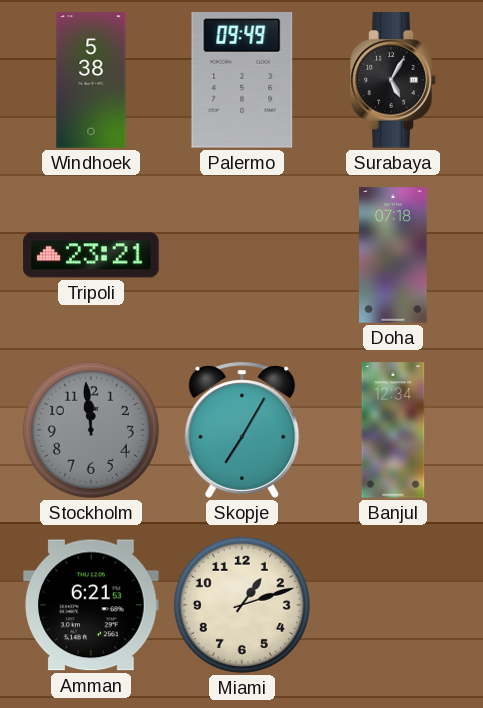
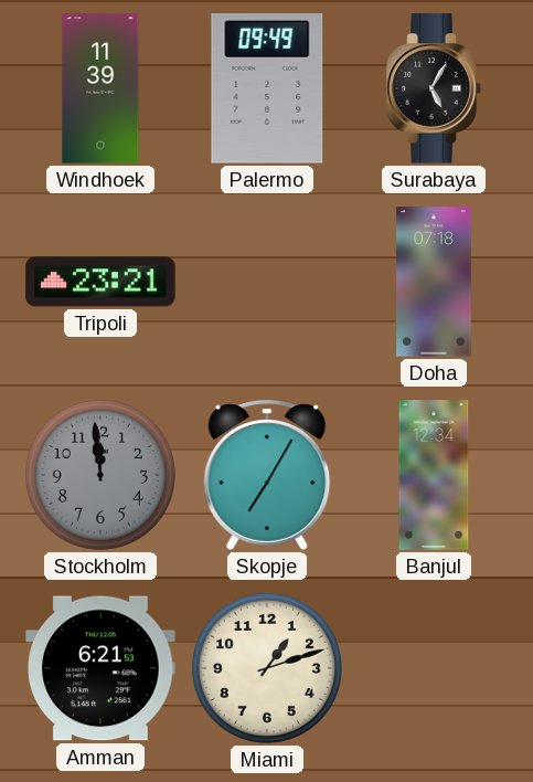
Windhoek: 5:38 -> 11:39
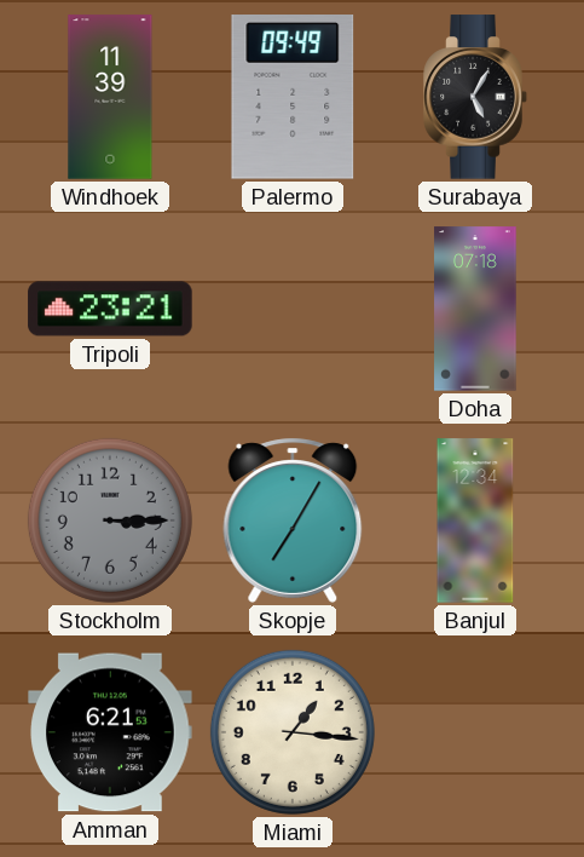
Stockholm: 11:59 -> 3:15
Miami: 1:12 -> 1:16
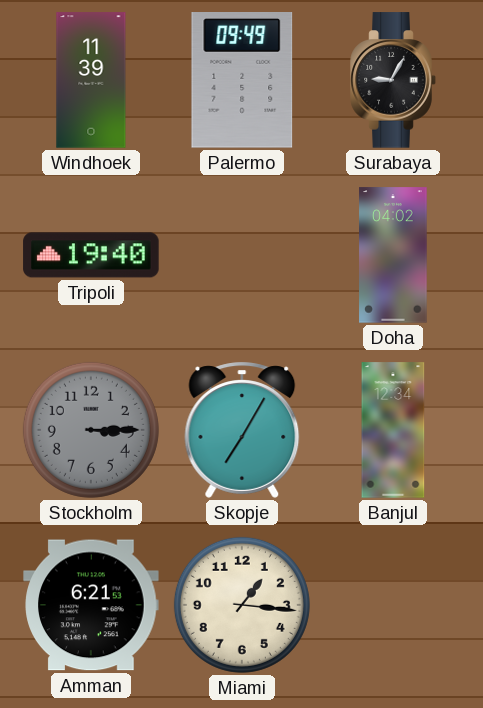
Surabaya: 5:05 -> 9:05
Tripoli: 23:21 -> 19:40
Doha: 07:18 -> 04:02
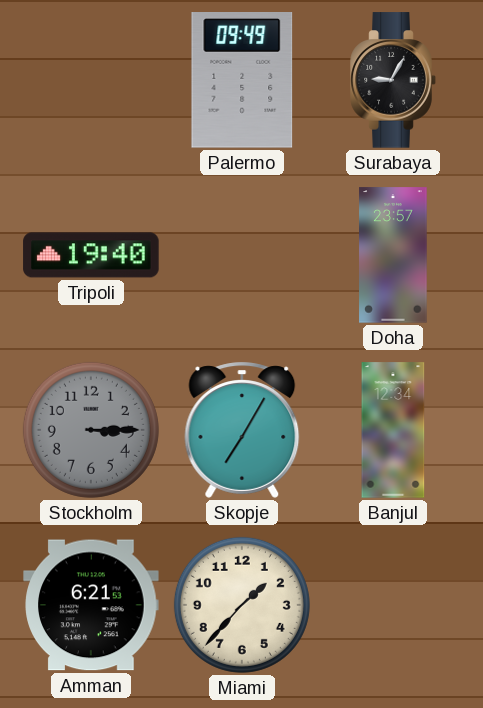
Windhoek: 11:39 -> none
Doha: 04:02 -> 23:57
Miami: 1:16 -> 1:37
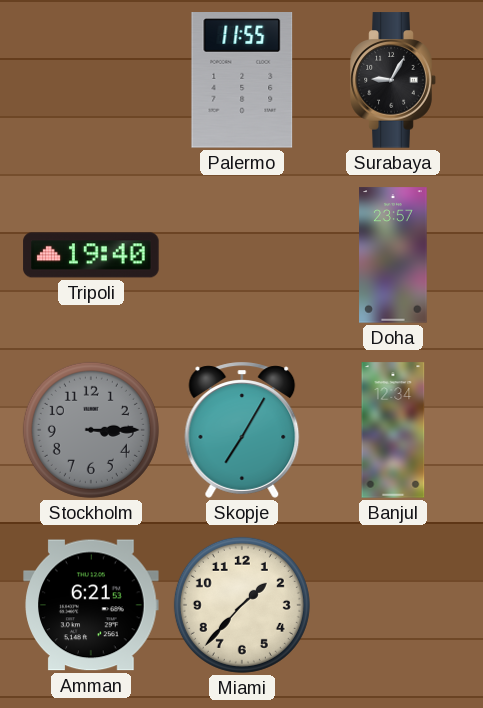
Palermo: 09:49 -> 11:55
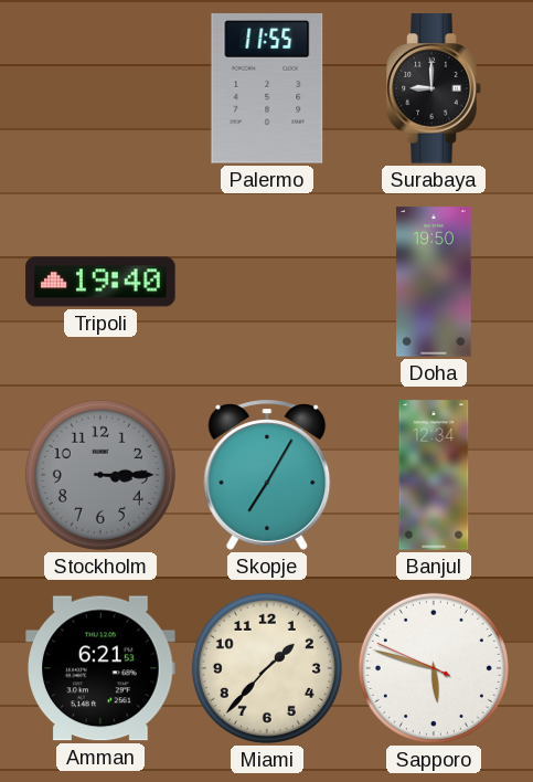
Surabaya: 9:05 -> 9:00
Doha: 23:57 -> 19:50
Sapporo: none -> 5:47
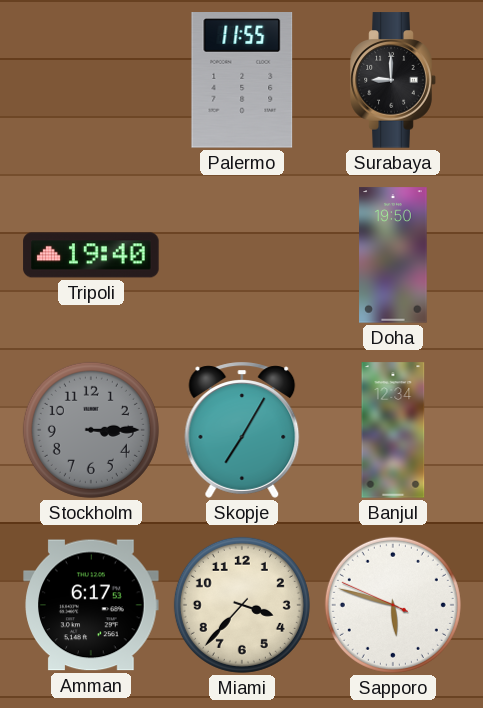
Amman: 6:21 -> 6:17
Miami: 1:37 -> 3:37
